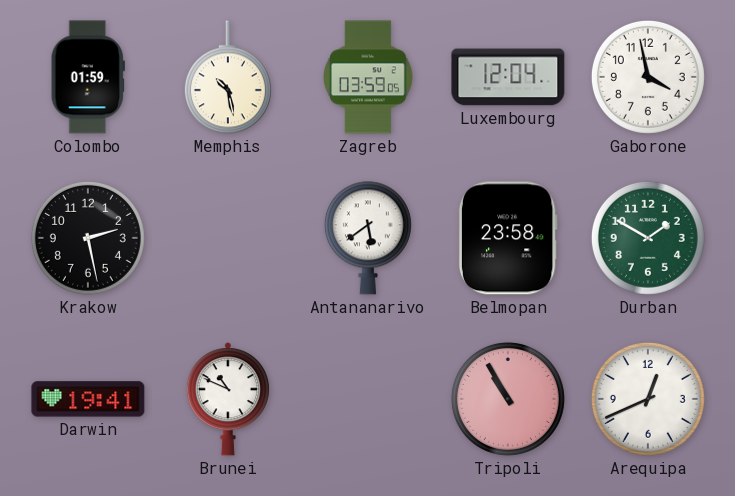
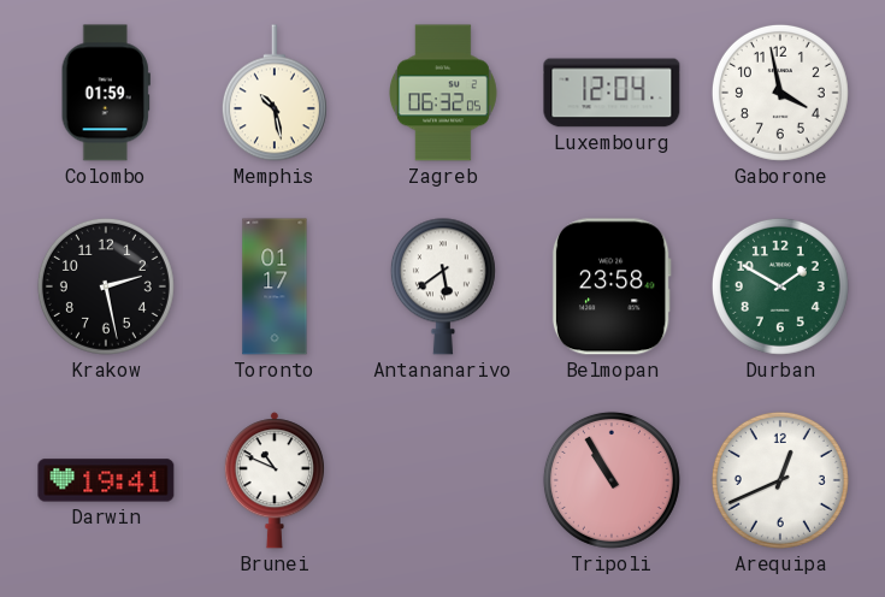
Zagreb: 03:59 -> 06:32
Toronto: none -> 01:17
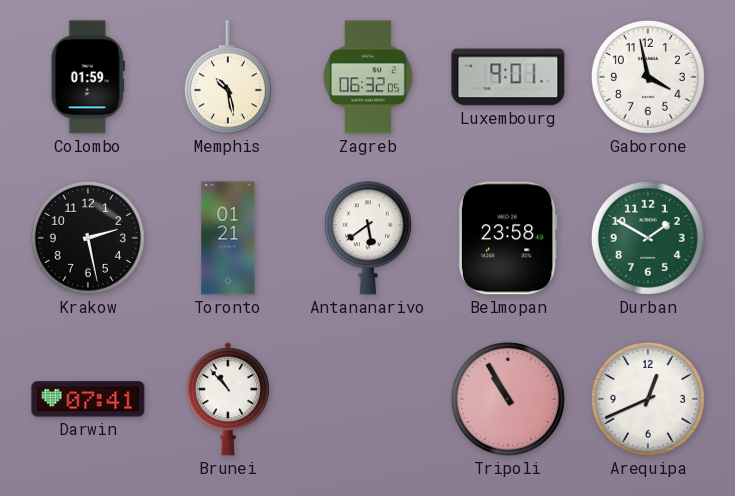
Luxembourg: 12:04 -> 9:01
Toronto: 01:17 -> 01:21
Darwin: 19:41 -> 07:41
Brunei: 10:49 -> 10:53
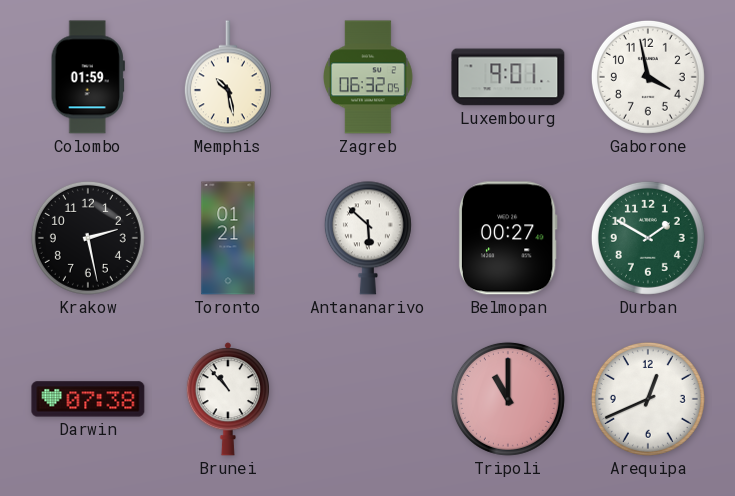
Antananarivo: 5:39 -> 5:52
Belmopan: 23:58 -> 00:27
Darwin: 07:41 -> 07:38
Tripoli: 10:55 -> 11:00
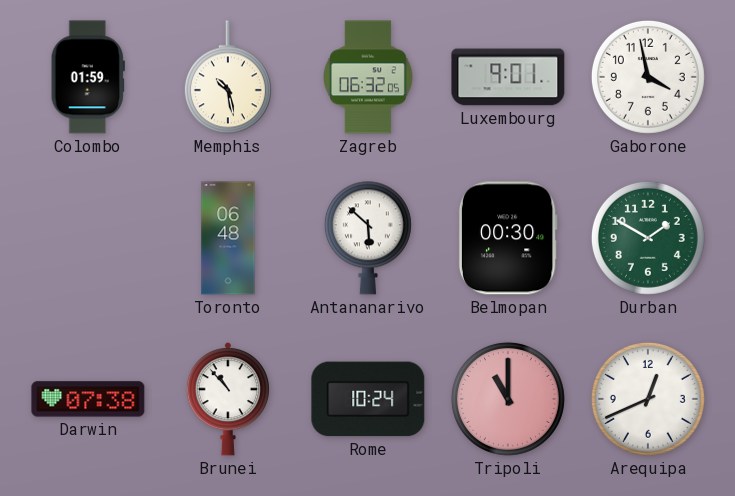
Krakow: 2:28 -> none
Toronto: 01:21 -> 06:48
Belmopan: 00:27 -> 00:30
Rome: none -> 10:24
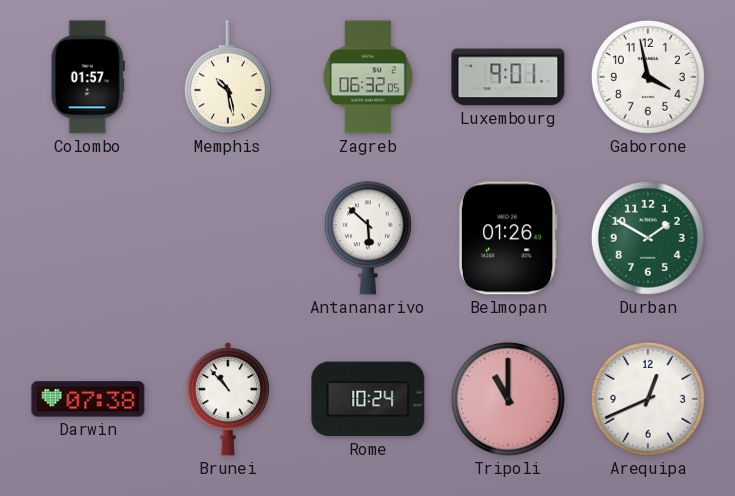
Colombo: 01:59 -> 01:57
Toronto: 06:48 -> none
Belmopan: 00:30 -> 01:26
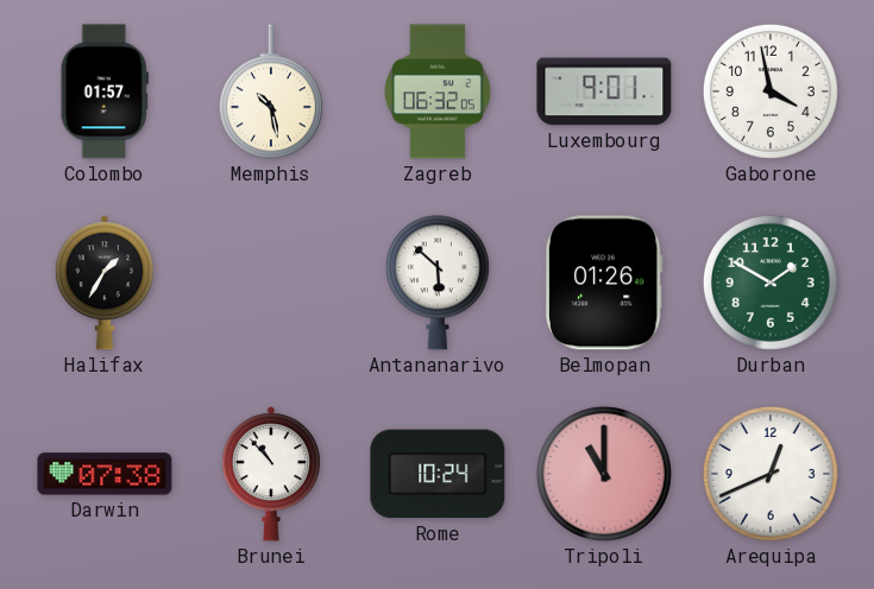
Halifax: none -> 1:35
